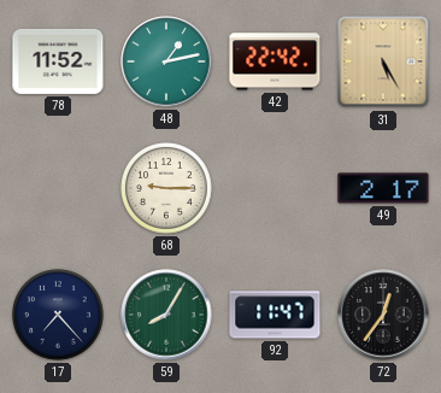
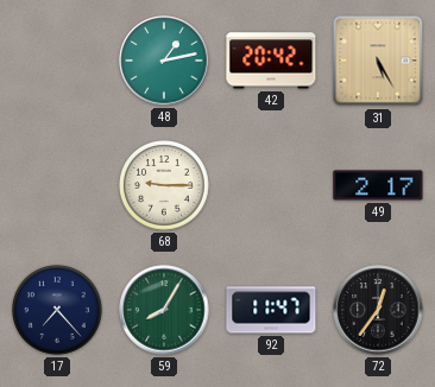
78: 11:52 -> none
42: 22:42 -> 20:42
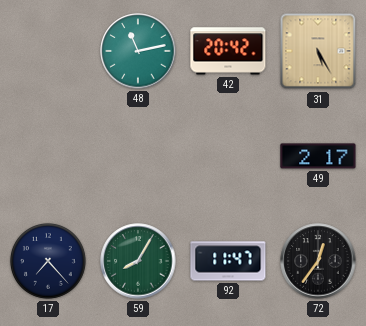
48: 1:13 -> 11:13
68: 9:15 -> none
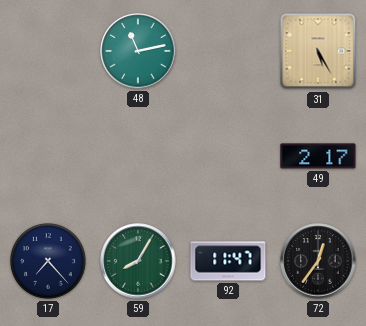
42: 20:42 -> none
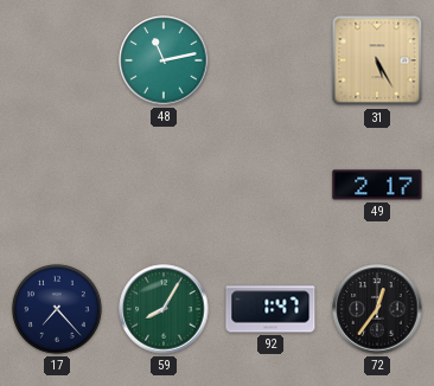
92: 11:47 -> 1:47
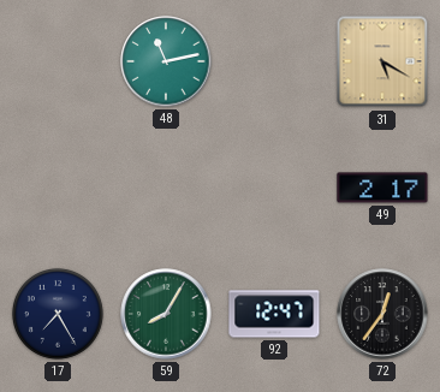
31: 5:25 -> 5:20
17: 7:23 -> 7:25
92: 1:47 -> 12:47
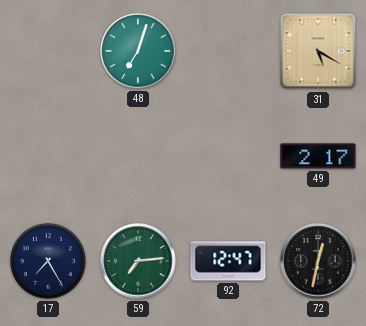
48: 11:13 -> 7:03
59: 8:05 -> 7:14
72: 12:36 -> 12:32
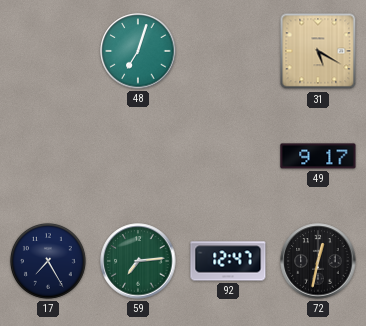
49: 2:17 -> 9:17
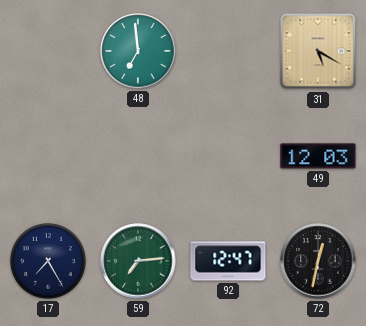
48: 7:03 -> 6:59
49: 9:17 -> 12:03
